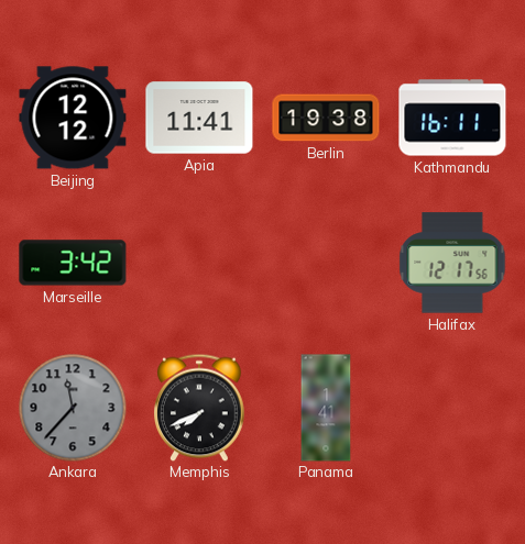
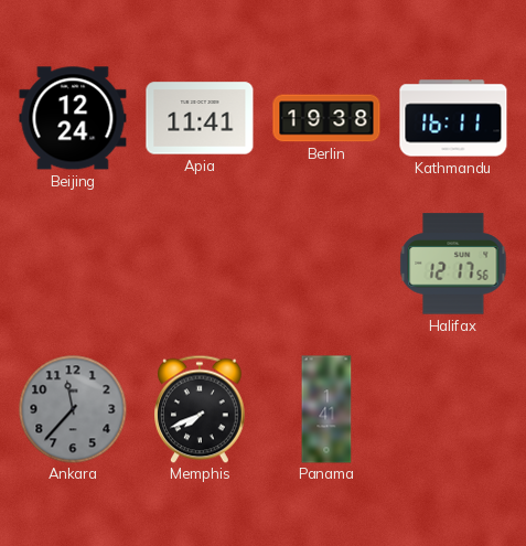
Beijing: 12:12 -> 12:24
Marseille: 3:42 -> none
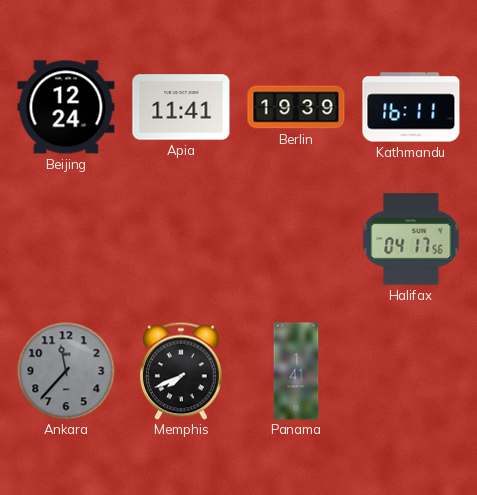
Berlin: 19:38 -> 19:39
Halifax: 12:17 -> 04:17
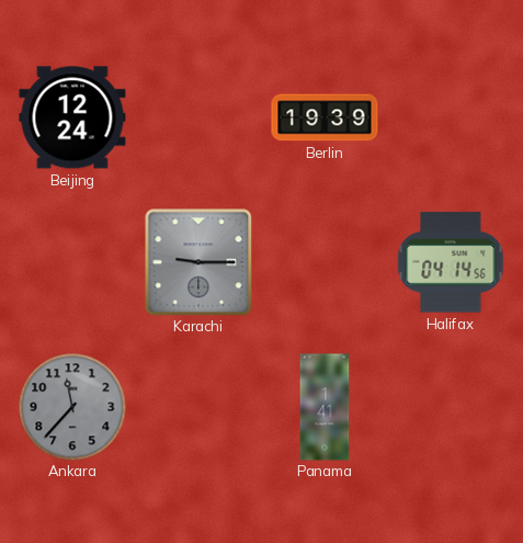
Apia: 11:41 -> none
Kathmandu: 16:11 -> none
Karachi: none -> 9:15
Halifax: 04:17 -> 04:14
Memphis: 7:41 -> none
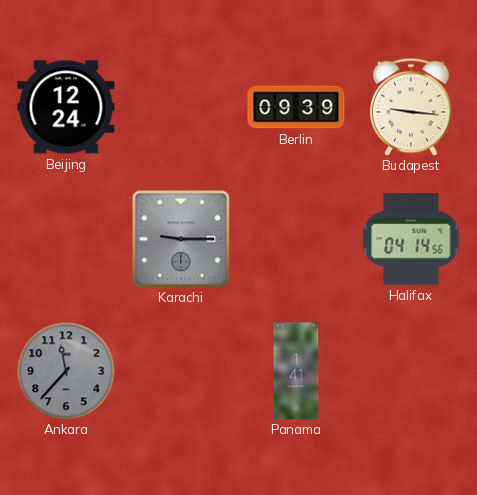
Berlin: 19:39 -> 09:39
Budapest: none -> 9:16
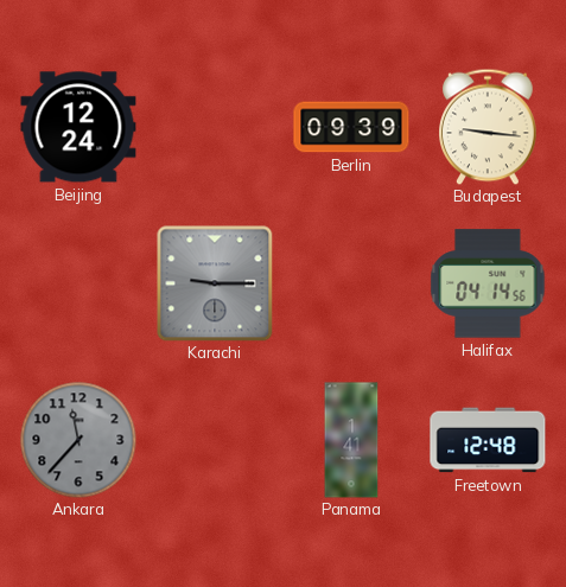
Freetown: none -> 12:48
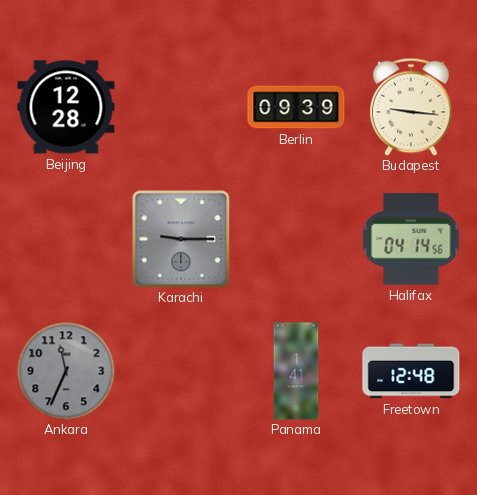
Beijing: 12:24 -> 12:28
Ankara: 11:37 -> 11:34
